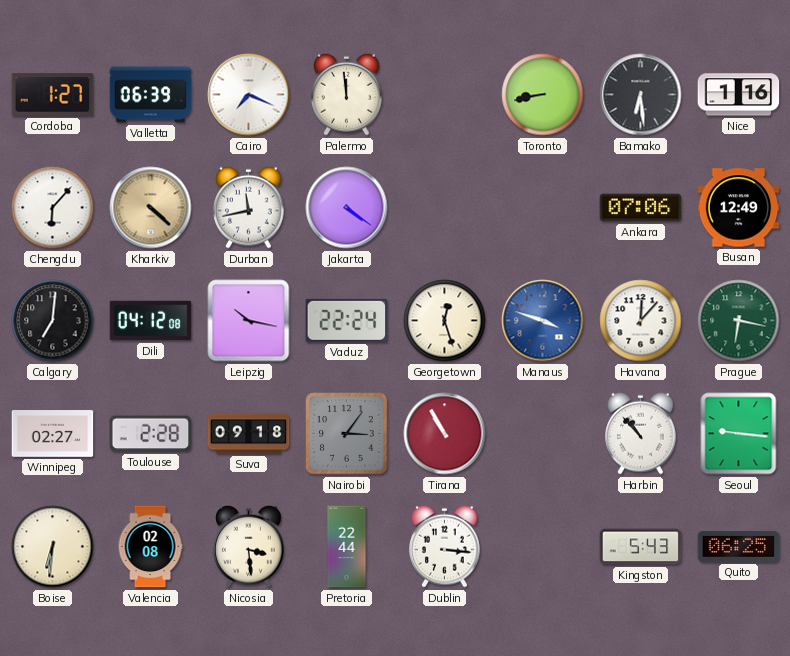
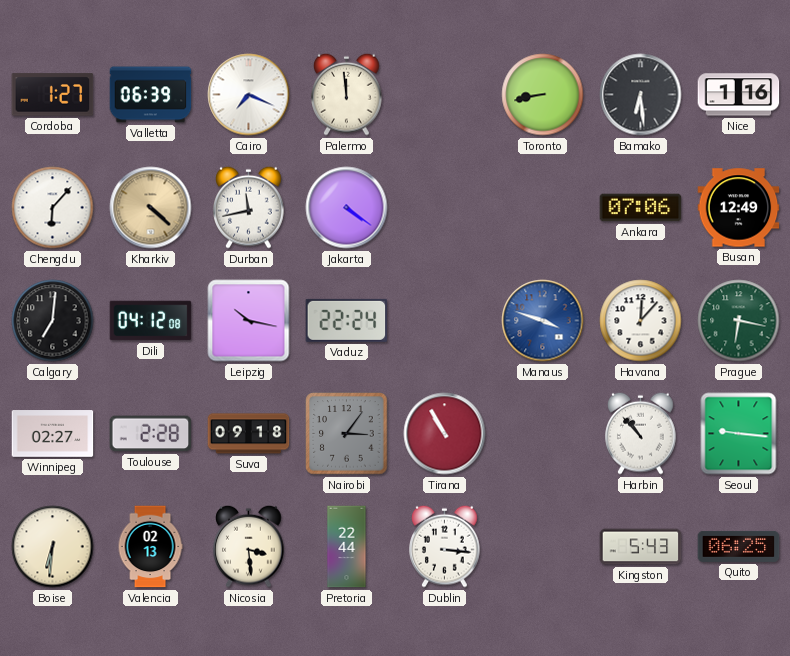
Georgetown: 12:27 -> none
Valencia: 02:08 -> 02:13
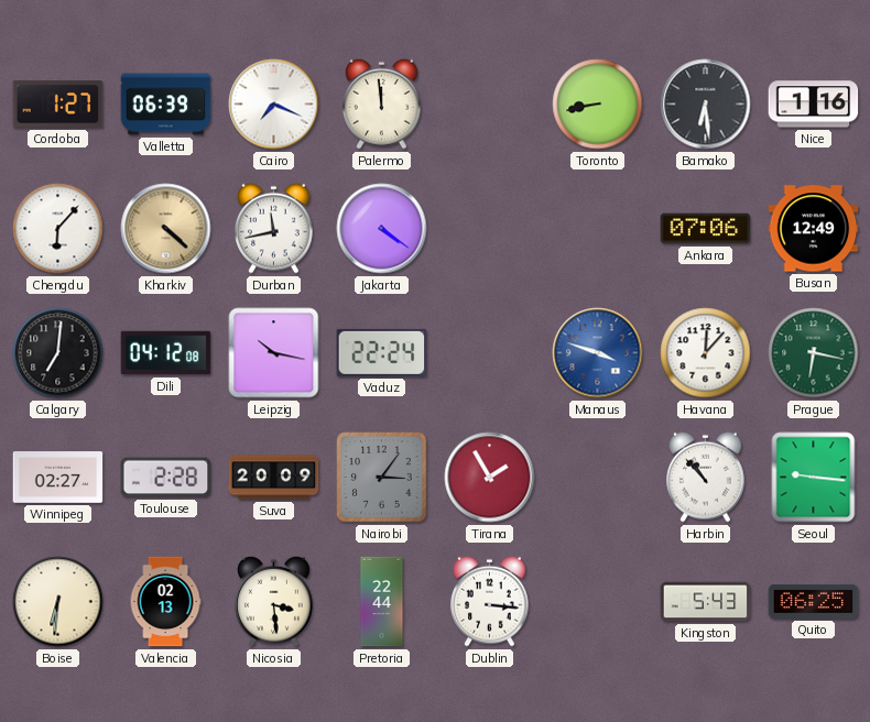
Suva: 09:18 -> 20:09
Tirana: 10:55 -> 1:55
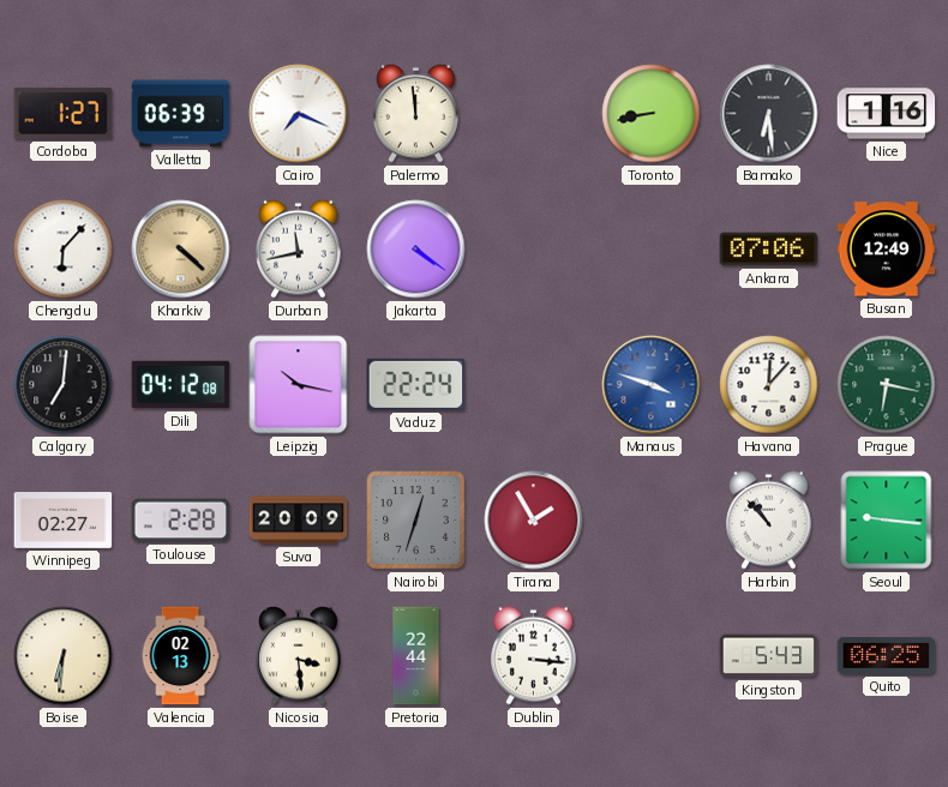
Nairobi: 3:06 -> 12:33
